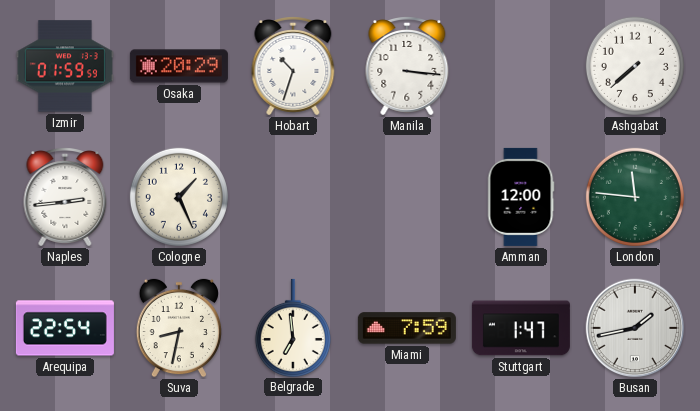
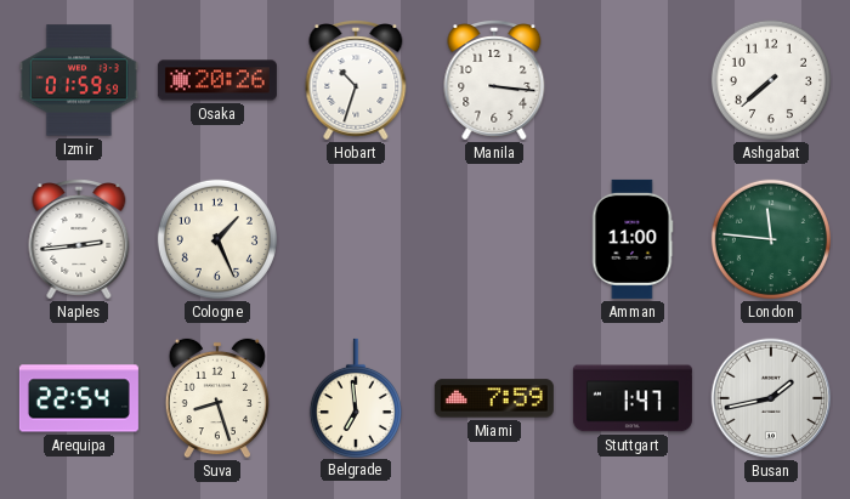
Osaka: 20:29 -> 20:26
Amman: 12:00 -> 11:00
Suva: 8:32 -> 8:27
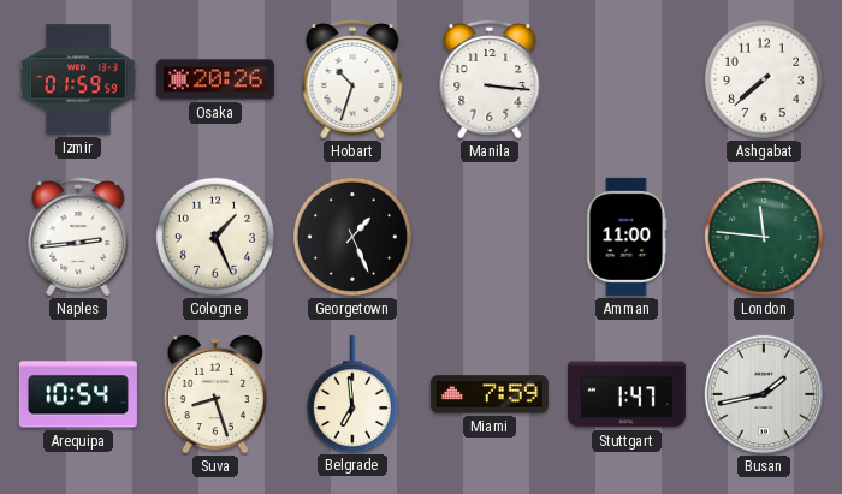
Georgetown: none -> 1:26
Arequipa: 22:54 -> 10:54
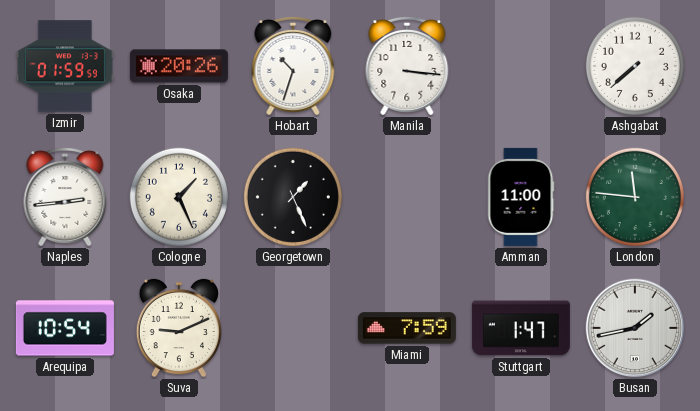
Suva: 8:27 -> 9:11
Belgrade: 6:59 -> none
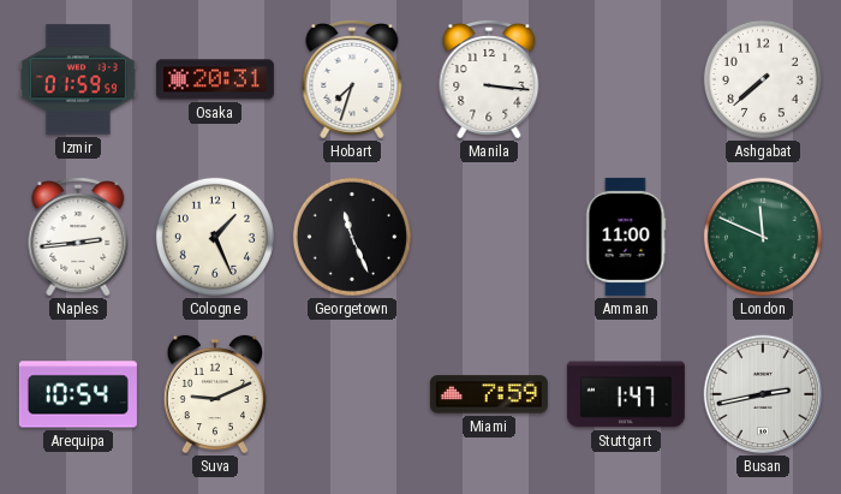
Osaka: 20:26 -> 20:31
Hobart: 10:33 -> 7:33
Georgetown: 1:26 -> 11:26
London: 11:46 -> 11:49
Busan: 1:43 -> 2:43
